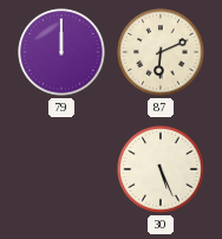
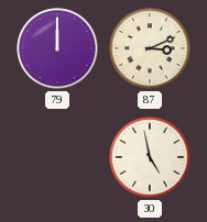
87: 6:11 -> 3:11
30: 5:26 -> 4:58
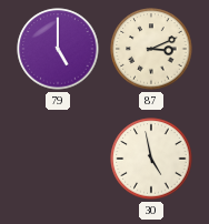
79: 12:00 -> 5:00
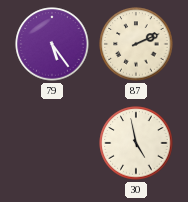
79: 5:00 -> 5:24
87: 3:11 -> 2:11
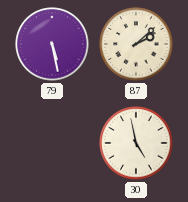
79: 5:24 -> 5:28
87: 2:11 -> 2:08
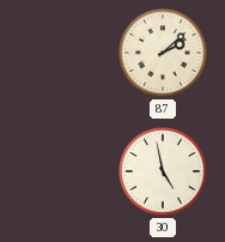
79: 5:28 -> none
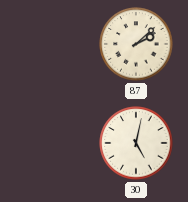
30: 4:58 -> 5:02
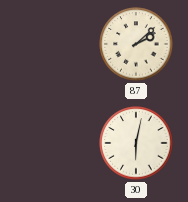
30: 5:02 -> 6:02
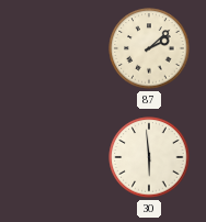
30: 6:02 -> 5:59
